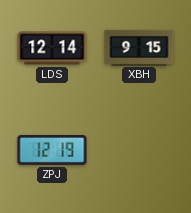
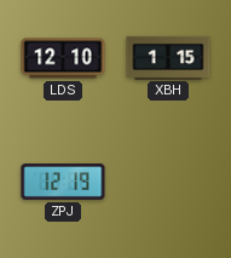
LDS: 12:14 -> 12:10
XBH: 9:15 -> 1:15
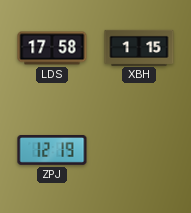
LDS: 12:10 -> 17:58
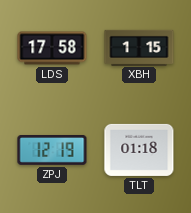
TLT: none -> 01:18
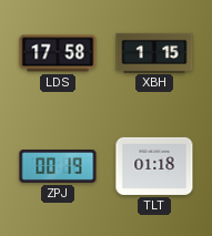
ZPJ: 12:19 -> 00:19
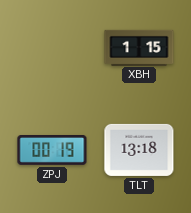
LDS: 17:58 -> none
TLT: 01:18 -> 13:18
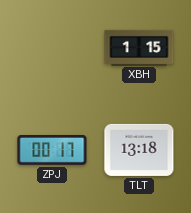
ZPJ: 00:19 -> 00:17
